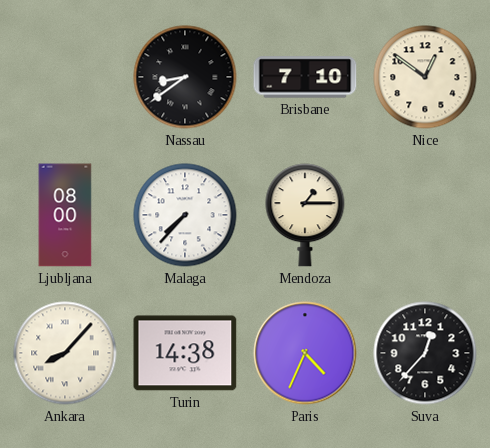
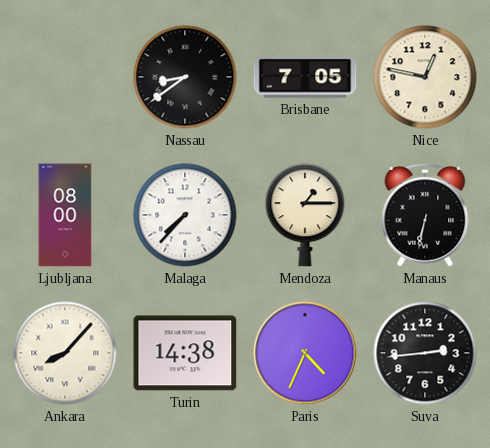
Brisbane: 7:10 -> 7:05
Nice: 12:51 -> 12:47
Manaus: none -> 6:32
Suva: 12:37 -> 2:44
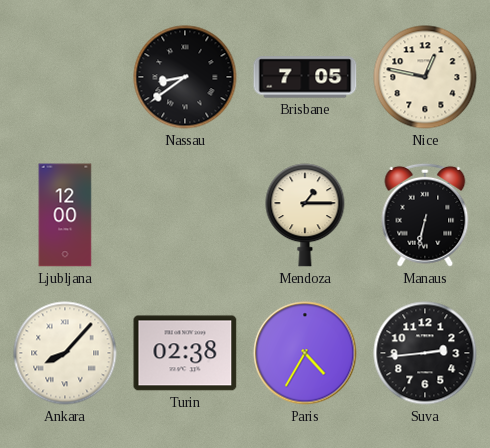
Ljubljana: 08:00 -> 12:00
Malaga: 7:37 -> none
Turin: 14:38 -> 02:38
Paris: 4:34 -> 4:35
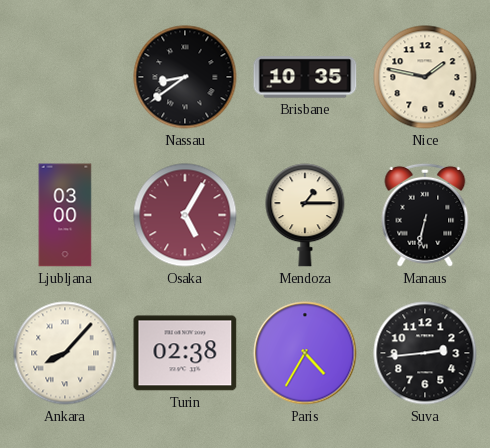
Brisbane: 7:05 -> 10:35
Nice: 12:47 -> 1:47
Ljubljana: 12:00 -> 03:00
Osaka: none -> 5:05
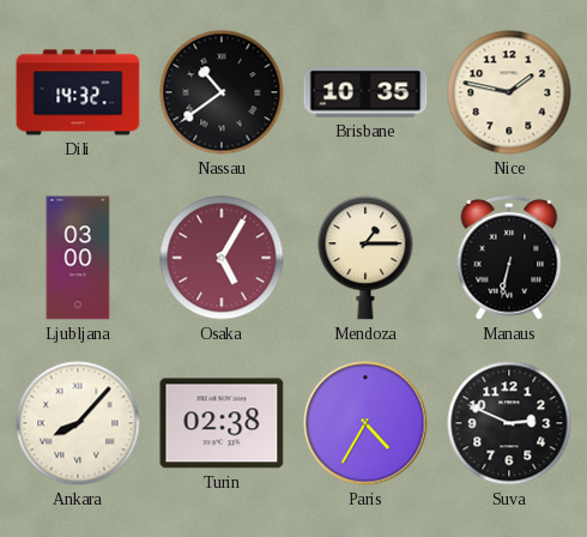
Dili: none -> 14:32
Nassau: 8:39 -> 10:39
Suva: 2:44 -> 2:49
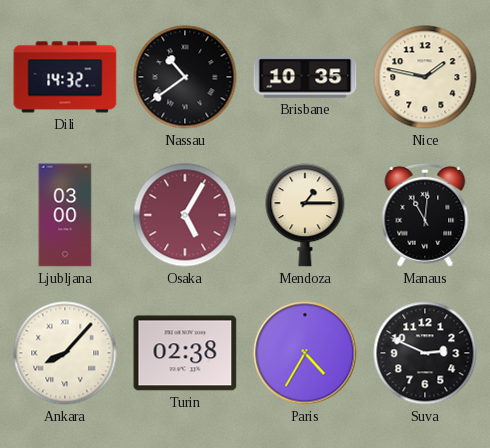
Manaus: 6:32 -> 11:01
